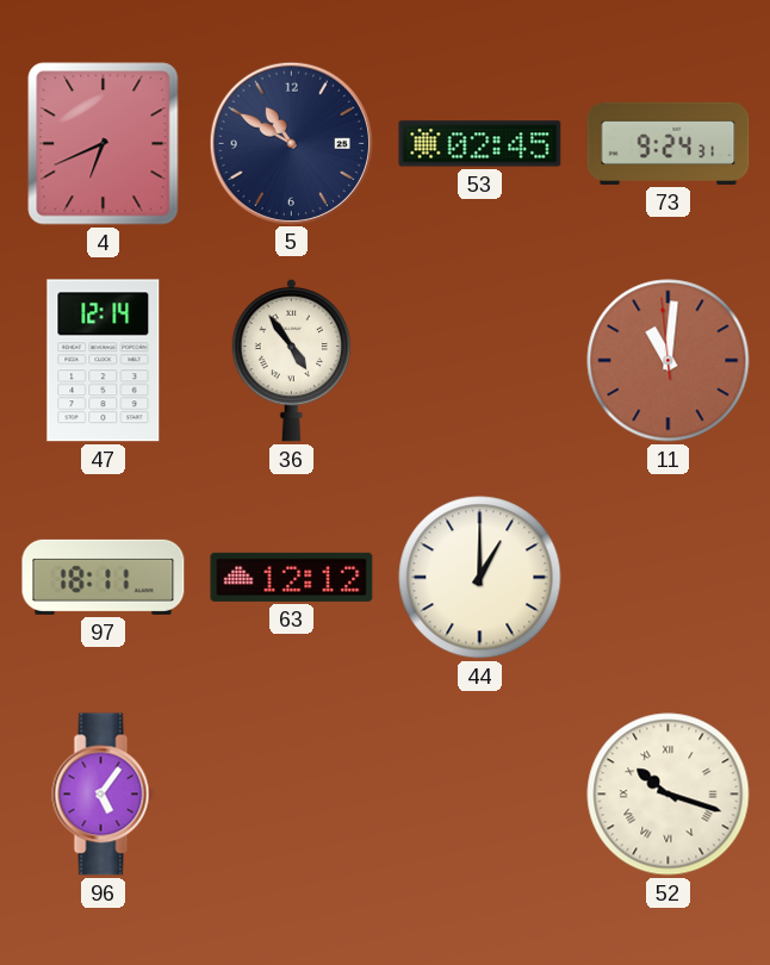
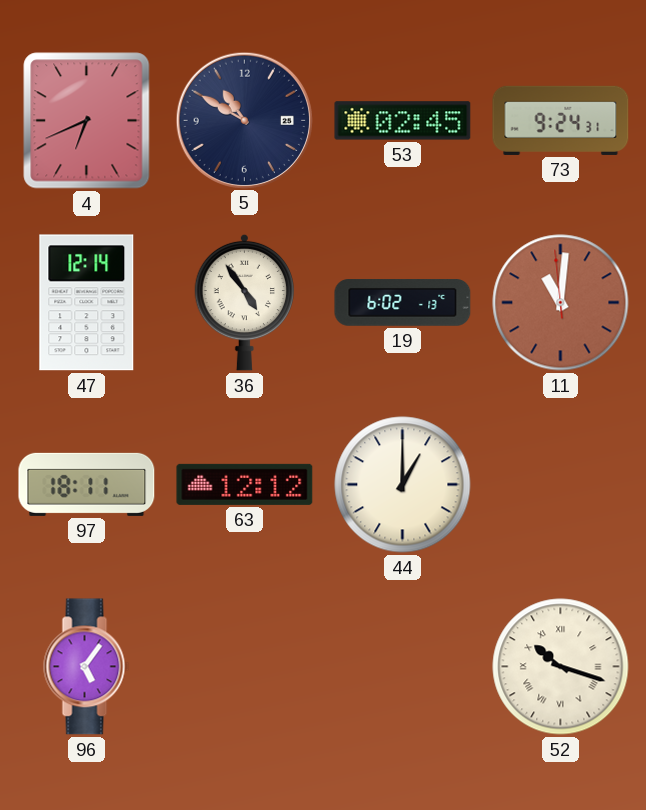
19: none -> 6:02
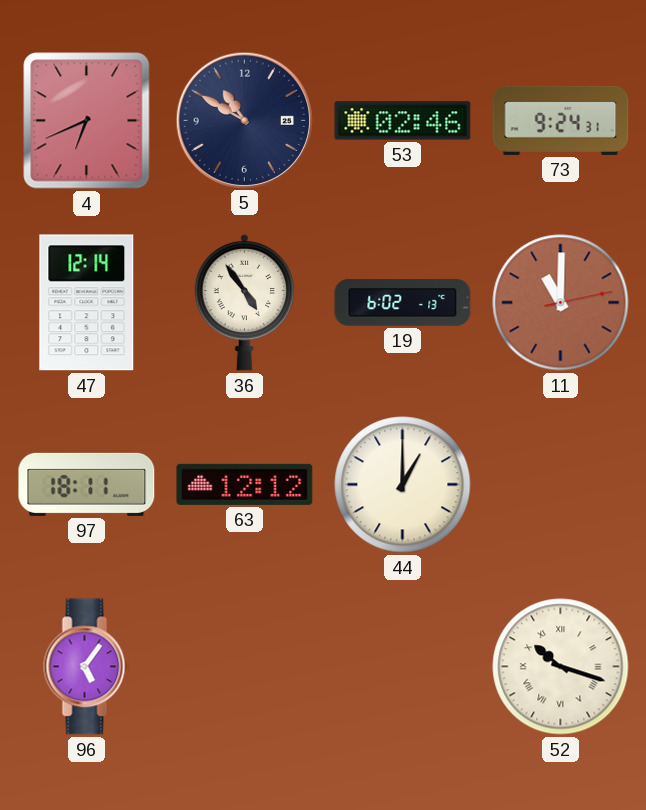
53: 02:45 -> 02:46
11: 11:00:59 -> 11:00:13
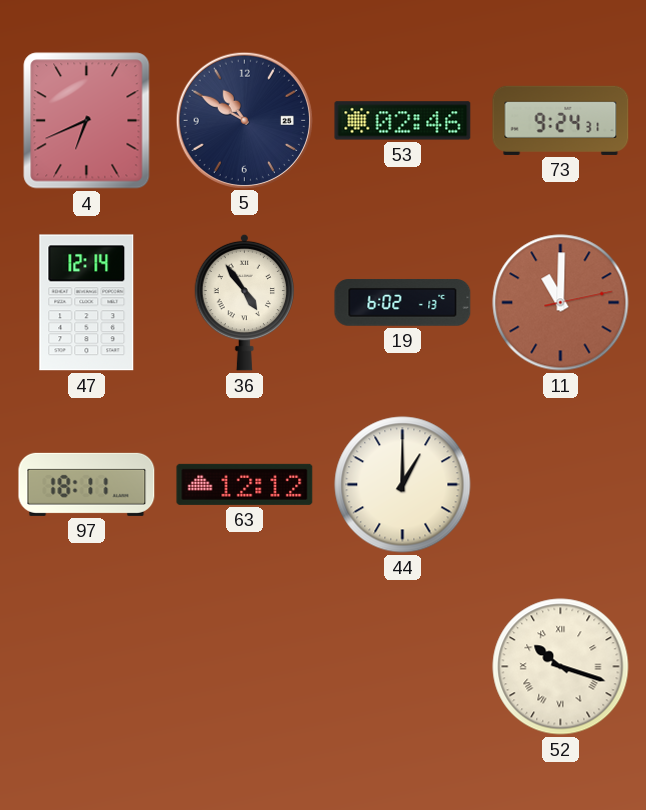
96: 5:06 -> none
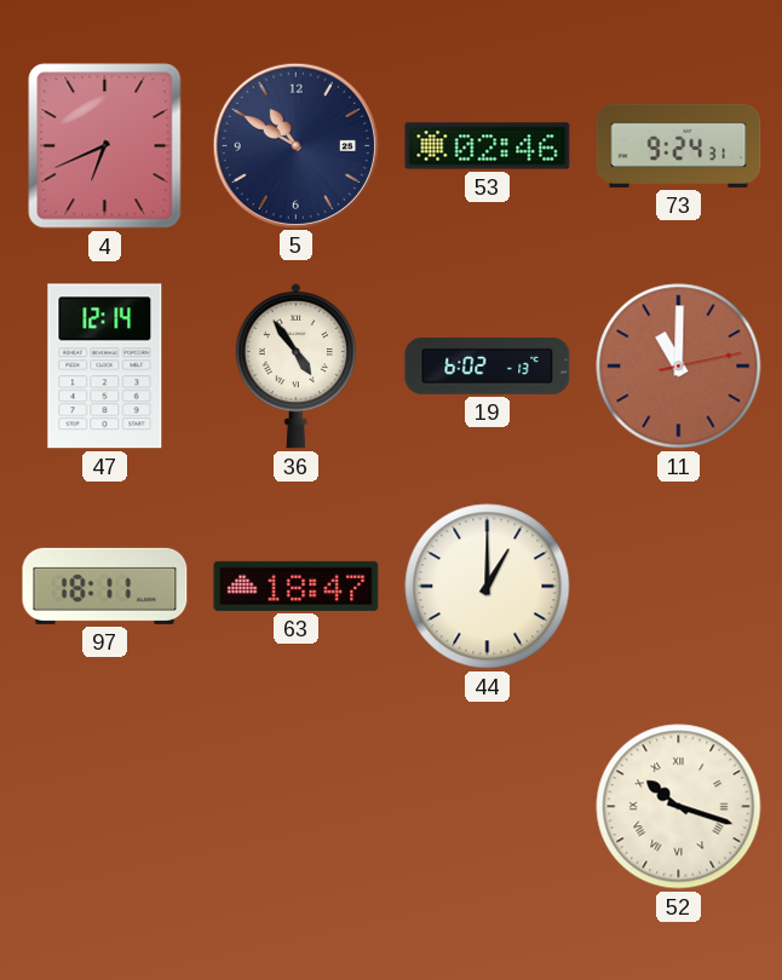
63: 12:12 -> 18:47
